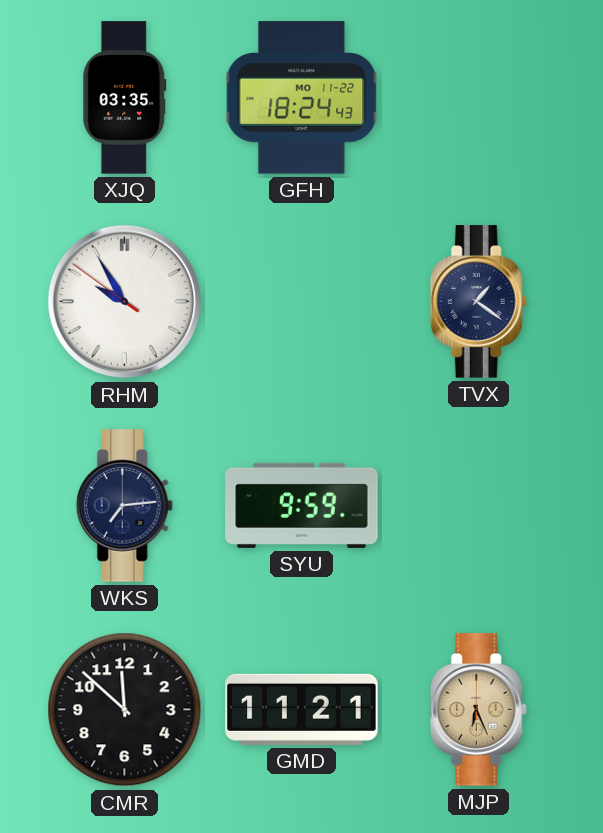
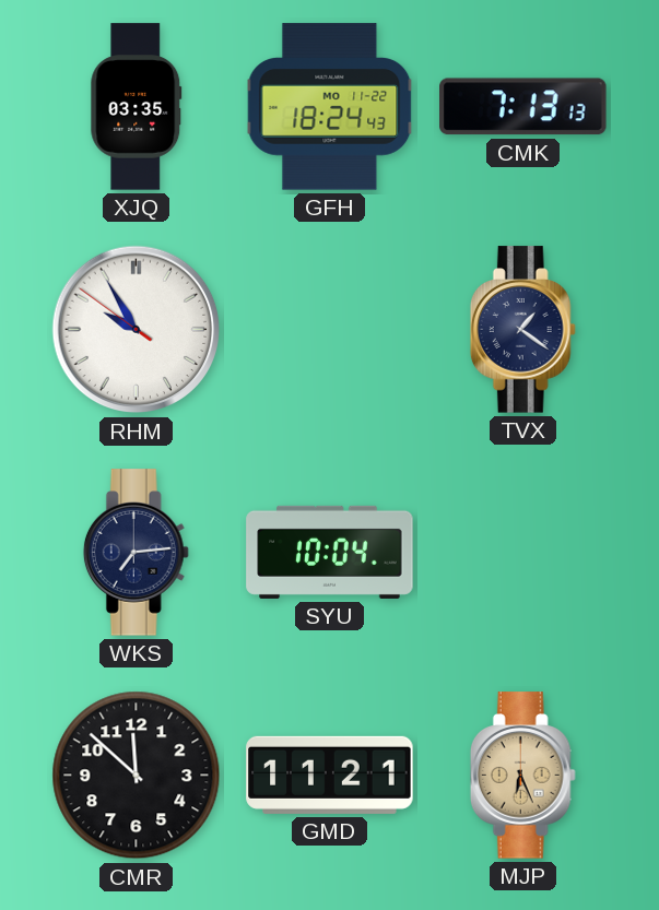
CMK: none -> 7:13
SYU: 9:59 -> 10:04
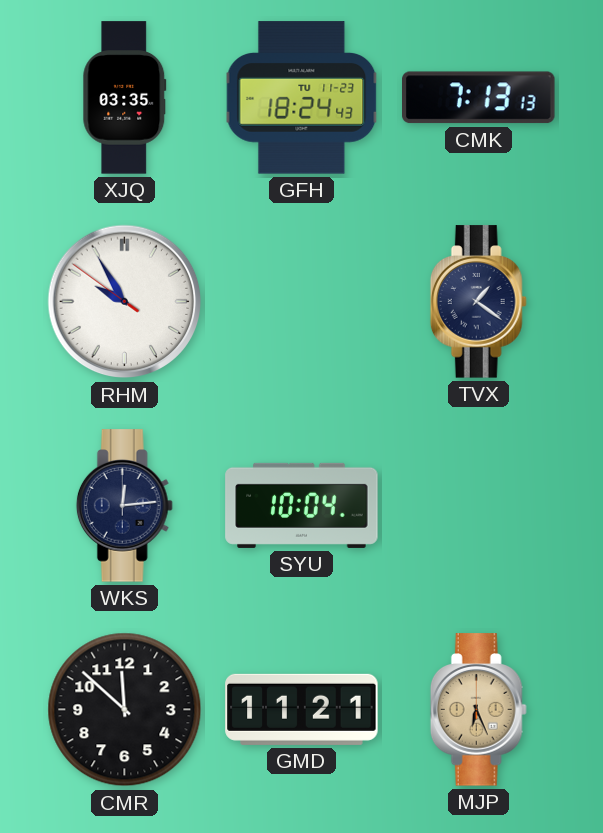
GFH date: MO 11-22 -> TU 11-23
WKS: 7:14 -> 12:14
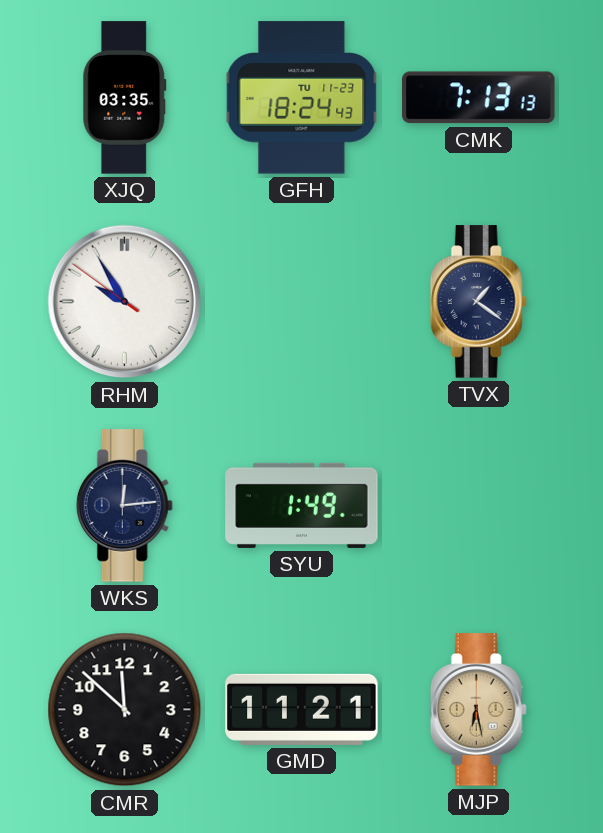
SYU: 10:04 -> 1:49
MJP: 6:26 -> 6:28
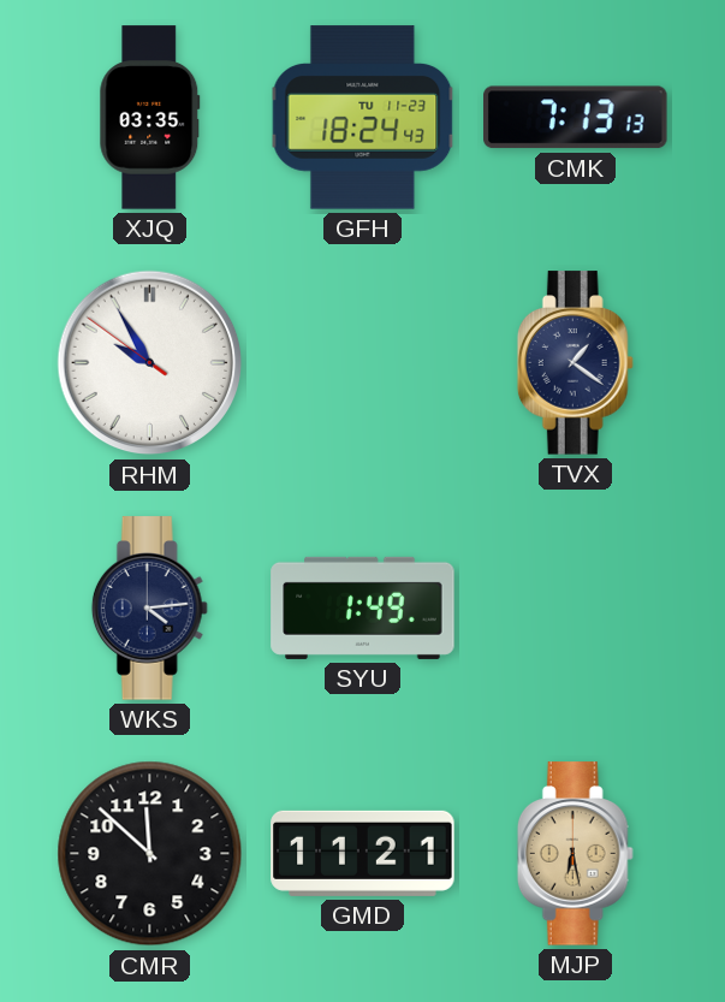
WKS: 12:14 -> 4:14
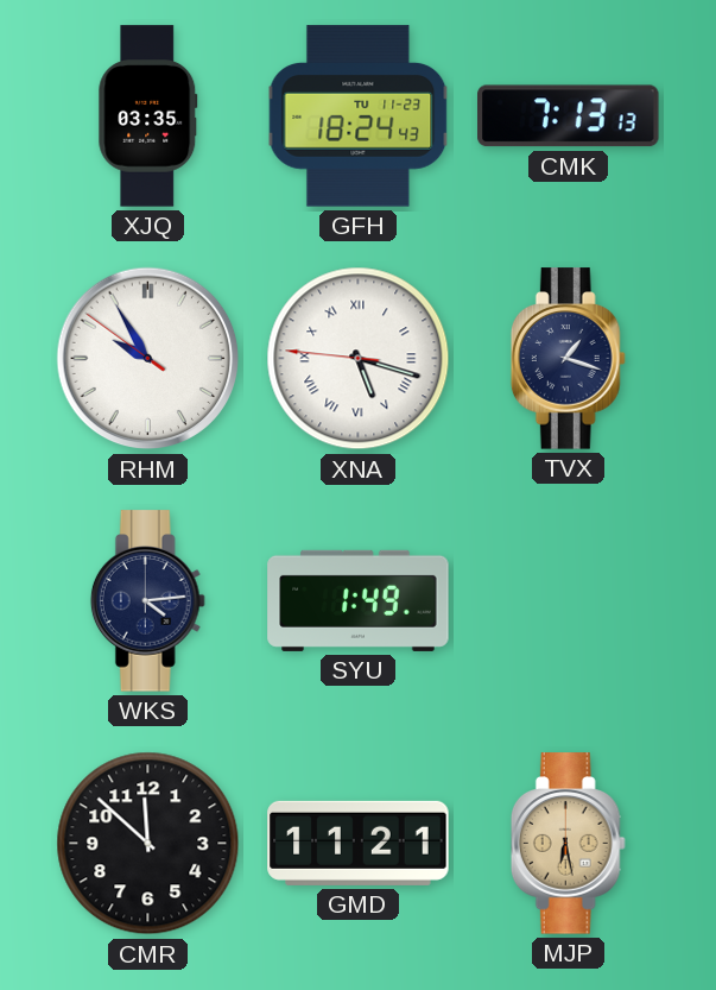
XNA: none -> 5:17
TVX: 1:21 -> 1:18
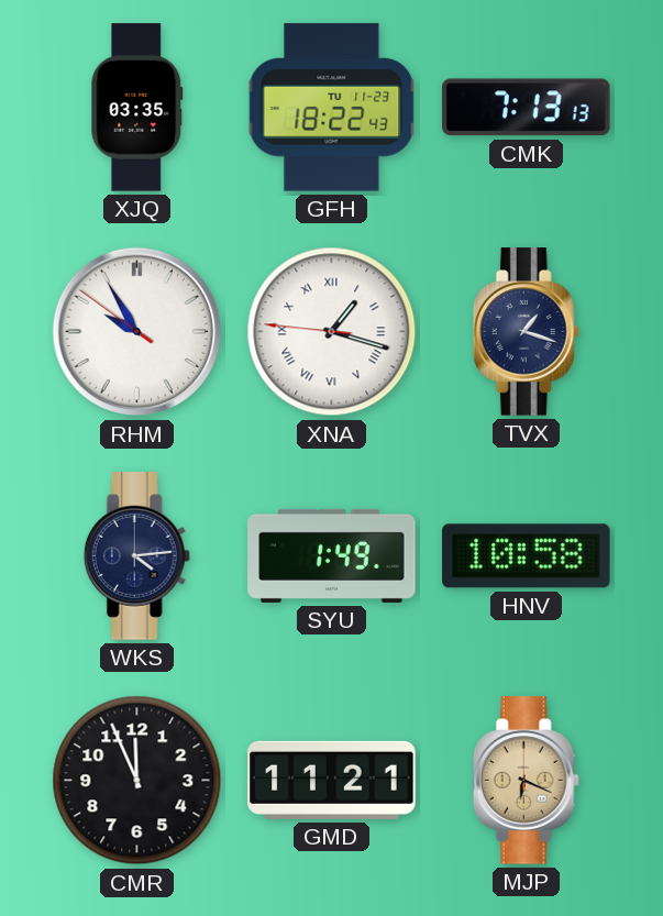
GFH: 18:24 -> 18:22
XNA: 5:17 -> 1:17
HNV: none -> 10:58
CMR: 11:52 -> 11:56
MJP: 6:28 -> 6:19
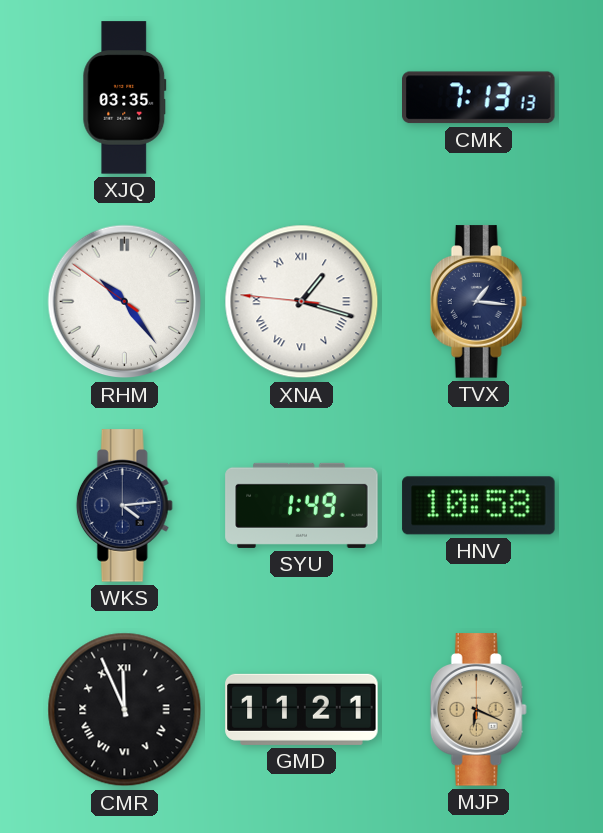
GFH: 18:22 -> none
RHM: 9:54 -> 10:23
TVX: 1:18 -> 1:16
CMR numerals: Arabic -> Roman
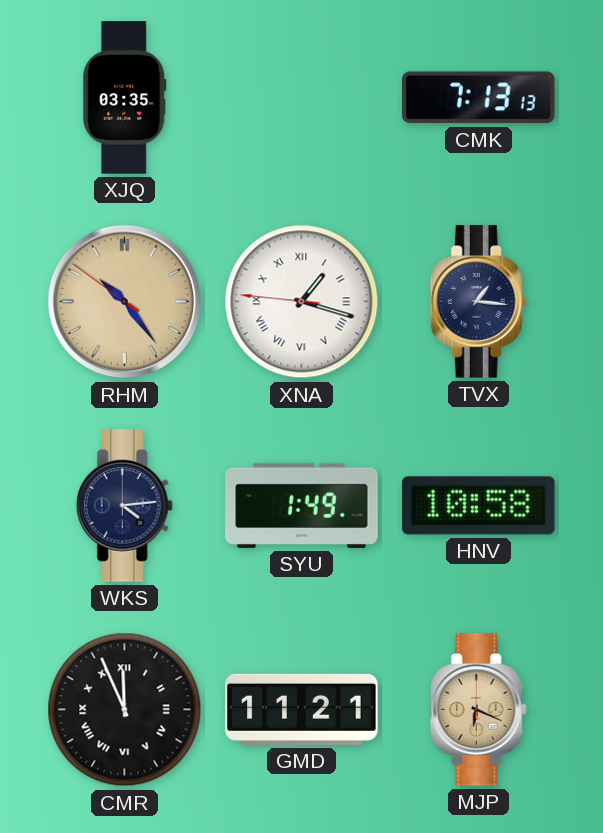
RHM dial: white -> champagne
